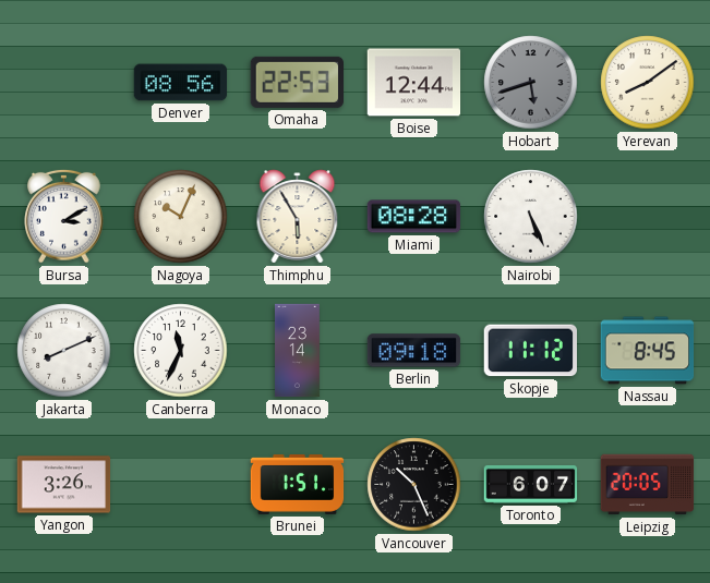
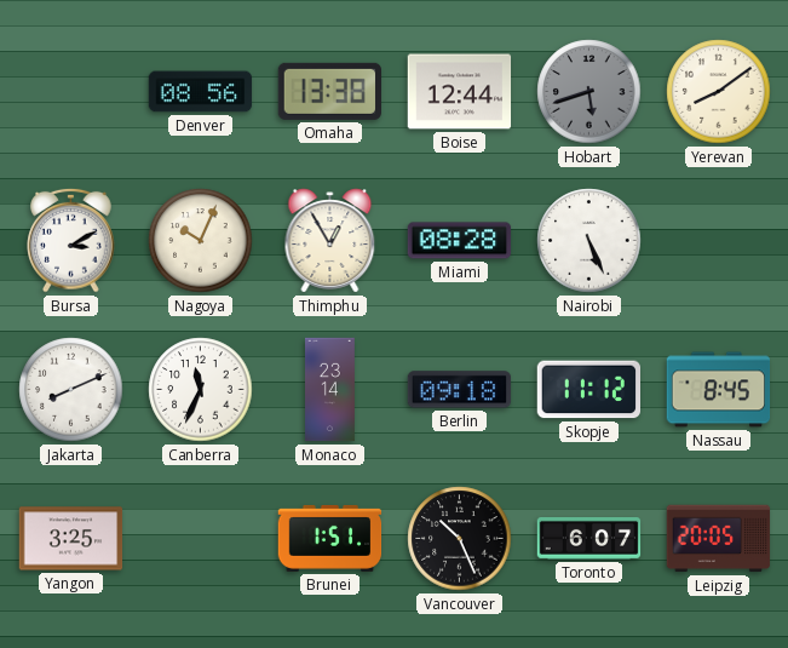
Omaha: 22:53 -> 13:38
Thimphu: 5:55 -> 12:55
Yangon: 3:26 -> 3:25
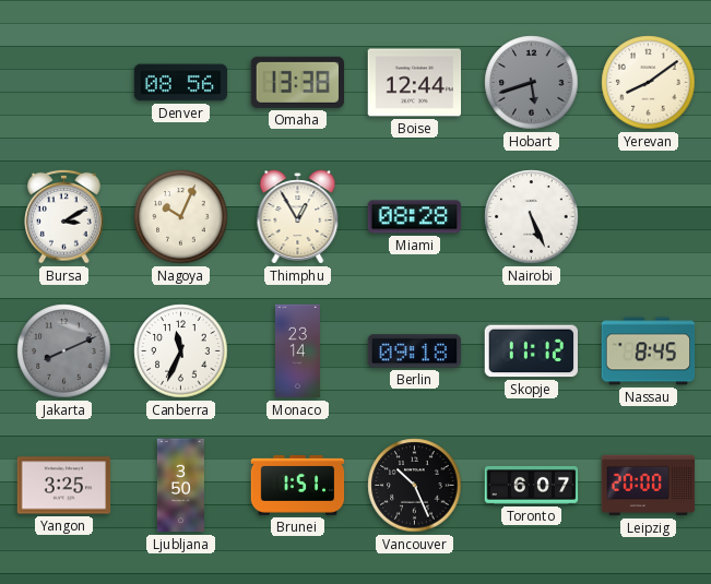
Jakarta dial: white -> grey
Ljubljana: none -> 3:50
Leipzig: 20:05 -> 20:00
